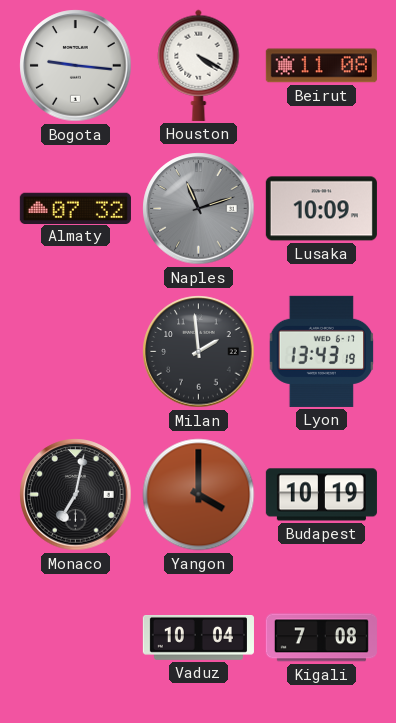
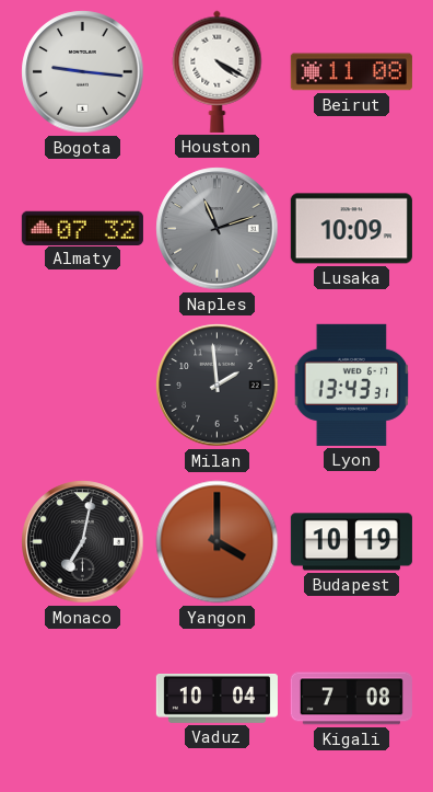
Lyon: 13:43:19 -> 13:43:31
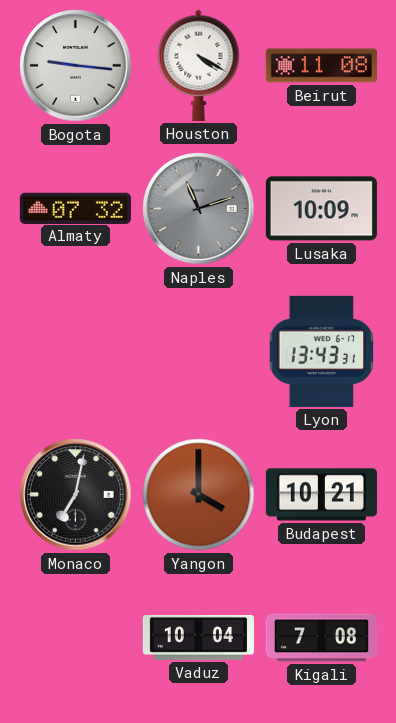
Milan: 1:59 -> none
Budapest: 10:19 -> 10:21
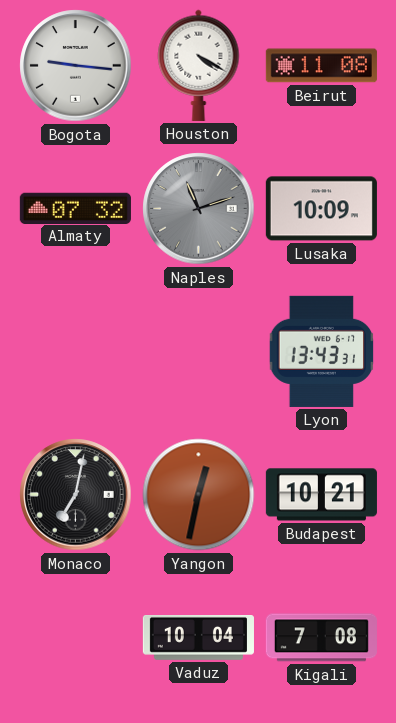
Yangon: 4:00 -> 12:32
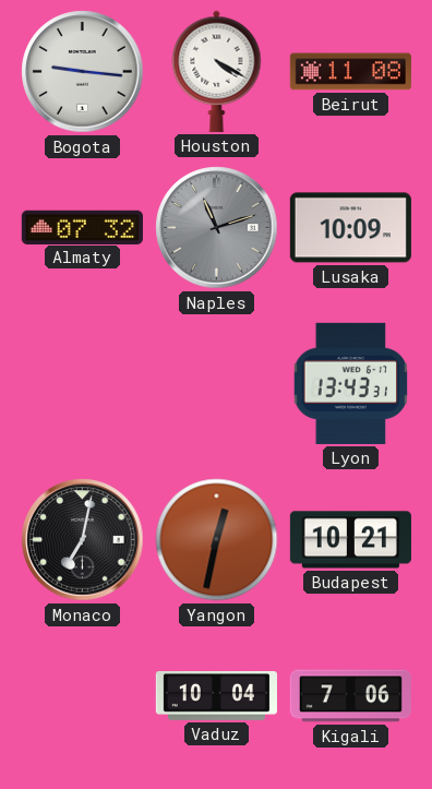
Kigali: 7:08 -> 7:06
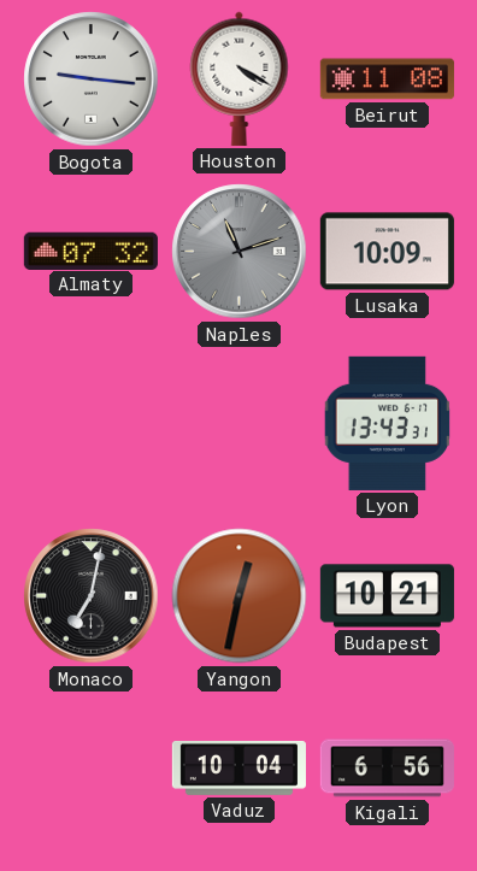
Kigali: 7:06 -> 6:56
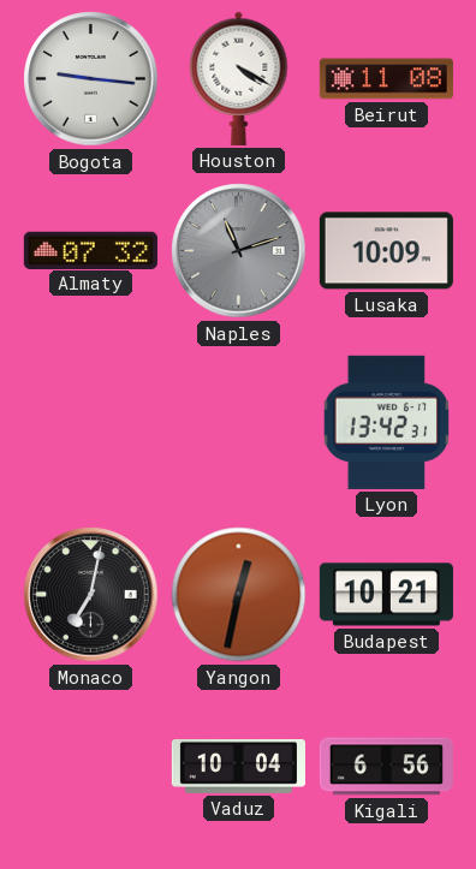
Lyon: 13:43 -> 13:42
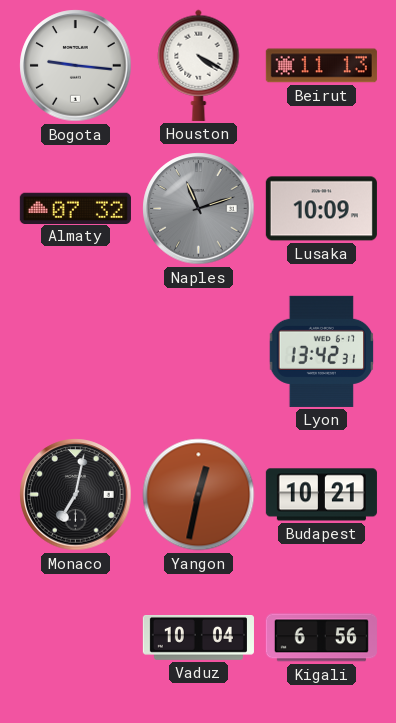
Beirut: 11:08 -> 11:13
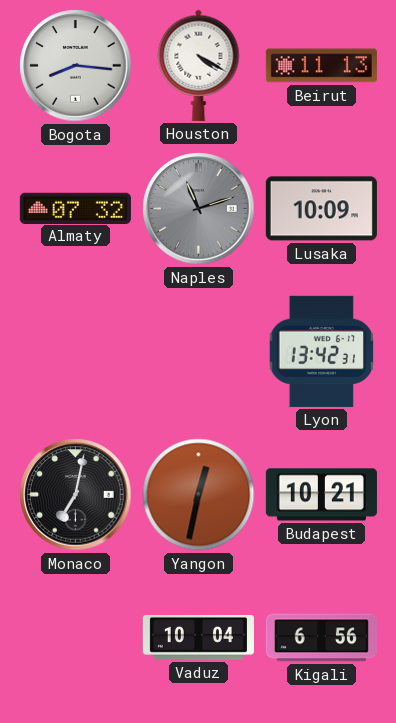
Bogota: 9:16 -> 8:16
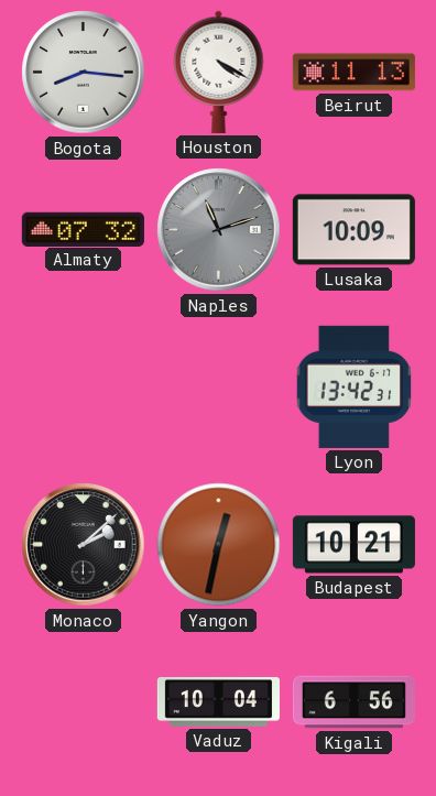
Monaco: 7:02 -> 2:08
